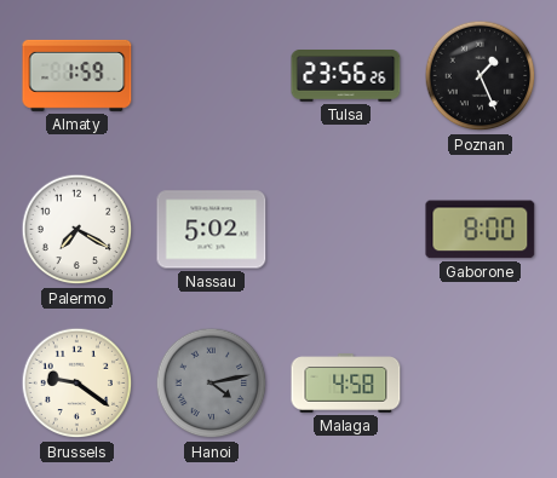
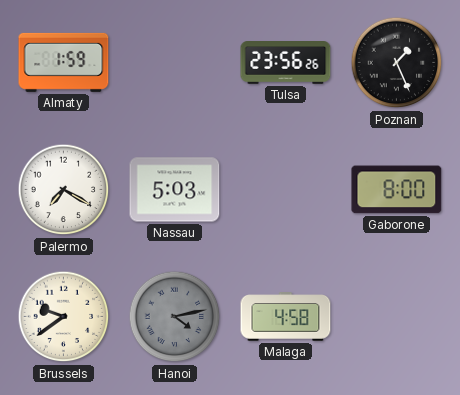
Nassau: 5:02 -> 5:03
Brussels: 9:21 -> 9:39
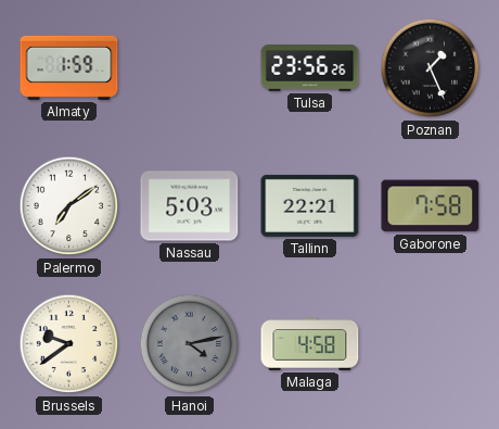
Palermo: 7:20 -> 7:09
Tallinn: none -> 22:21
Gaborone: 8:00 -> 7:58
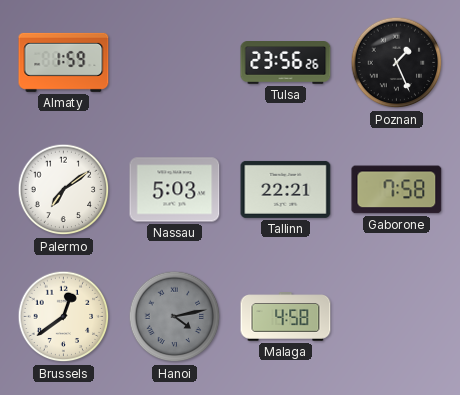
Brussels: 9:39 -> 12:39
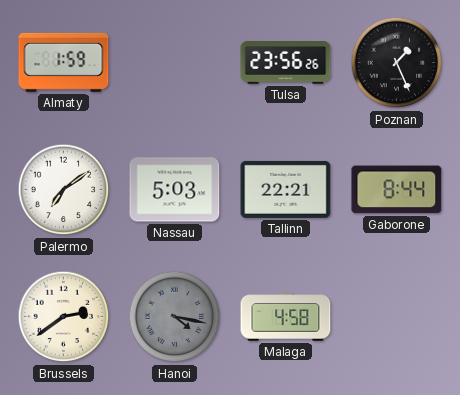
Gaborone: 7:58 -> 8:44
Brussels: 12:39 -> 2:39
Hanoi: 4:13 -> 4:17
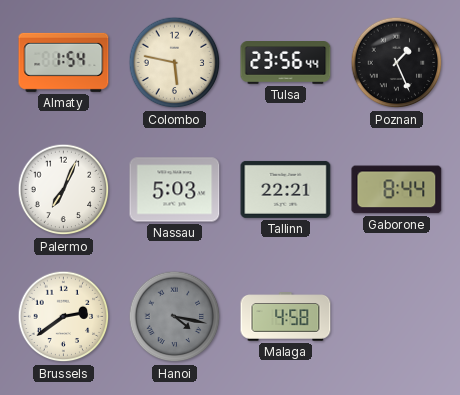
Almaty: 1:59 -> 1:54
Colombo: none -> 5:47
Tulsa: 23:56:26 -> 23:56:44
Palermo: 7:09 -> 7:04
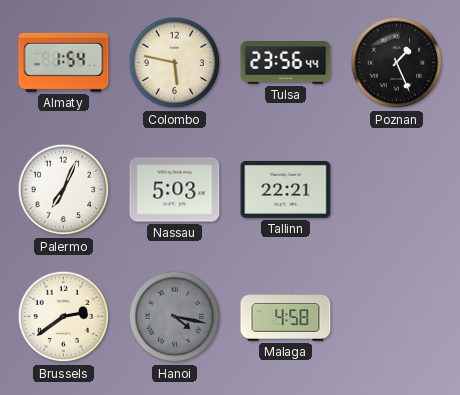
Gaborone: 8:44 -> none
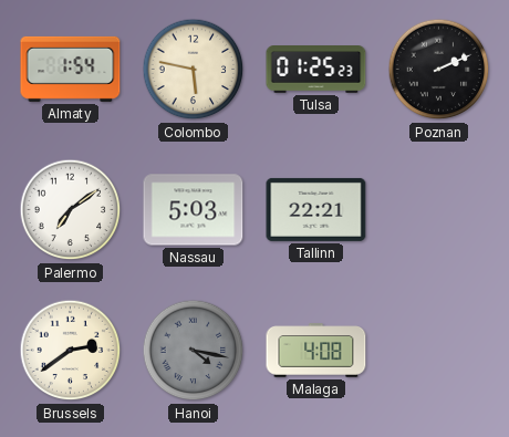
Tulsa: 23:56 -> 01:25
Poznan: 1:26 -> 2:11
Palermo: 7:04 -> 7:09
Malaga: 4:58 -> 4:08
